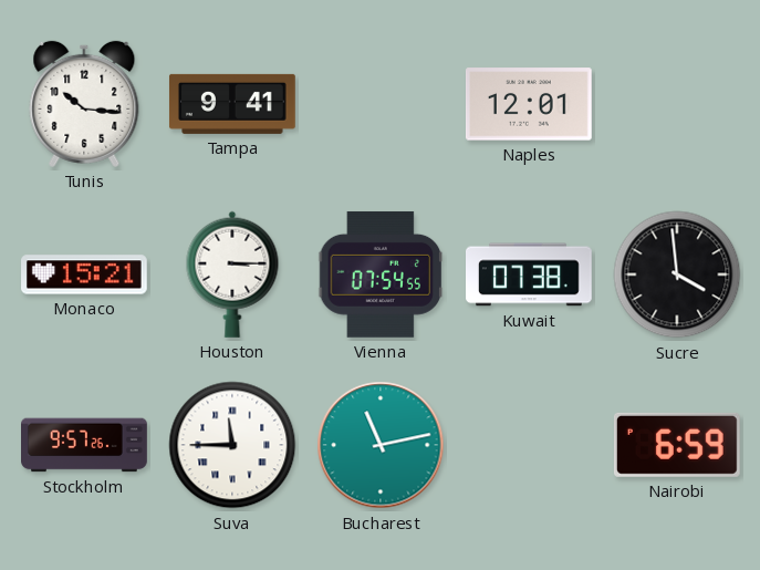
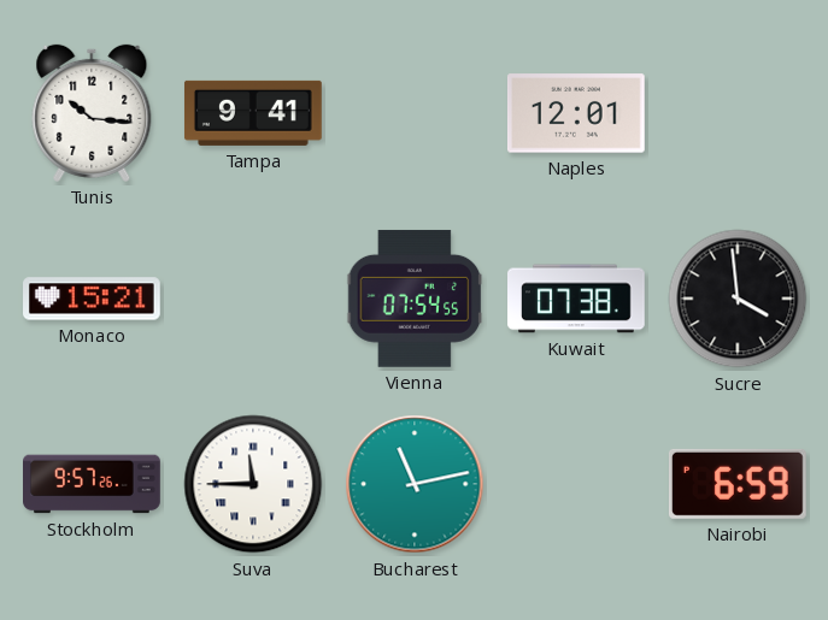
Houston: 3:15 -> none
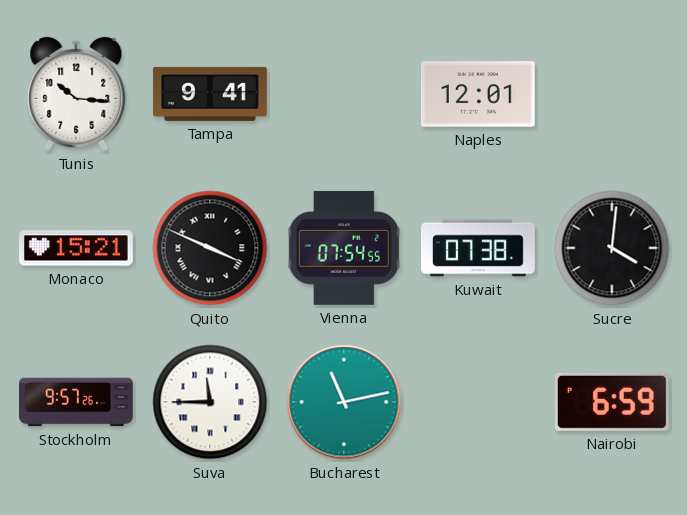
Quito: none -> 3:49
Sucre: 3:59 -> 4:01
